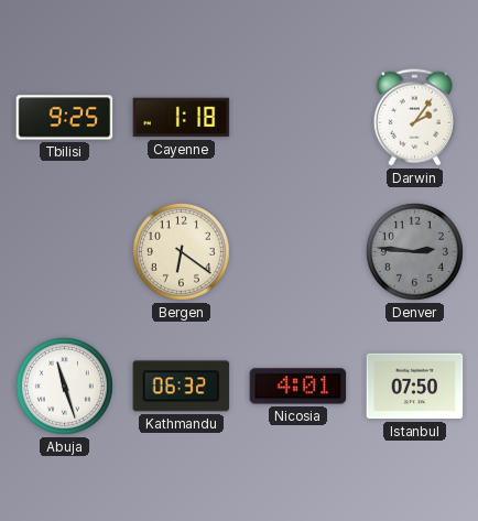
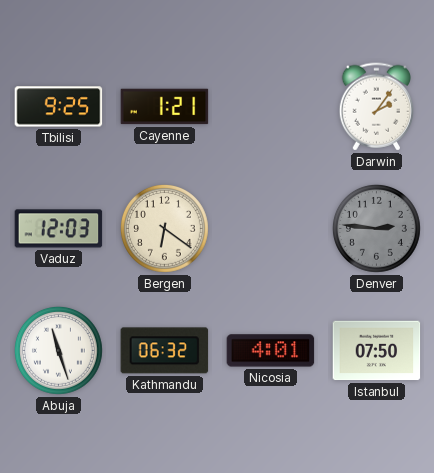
Cayenne: 1:18 -> 1:21
Vaduz: none -> 12:03
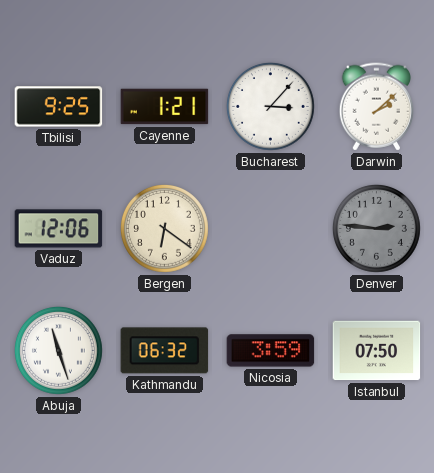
Bucharest: none -> 3:07
Darwin: 2:06 -> 2:08
Vaduz: 12:03 -> 12:06
Nicosia: 4:01 -> 3:59
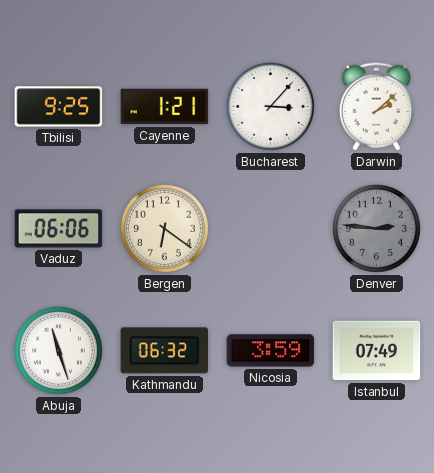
Vaduz: 12:06 -> 06:06
Istanbul: 07:50 -> 07:49
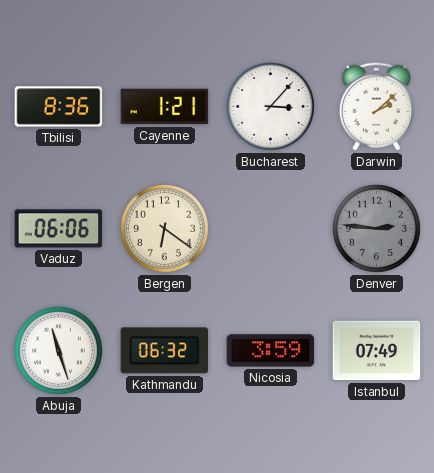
Tbilisi: 9:25 -> 8:36
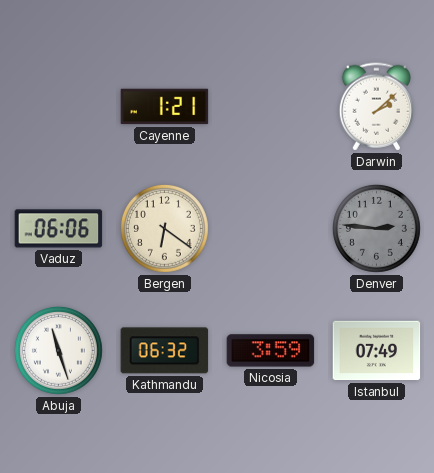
Tbilisi: 8:36 -> none
Bucharest: 3:07 -> none
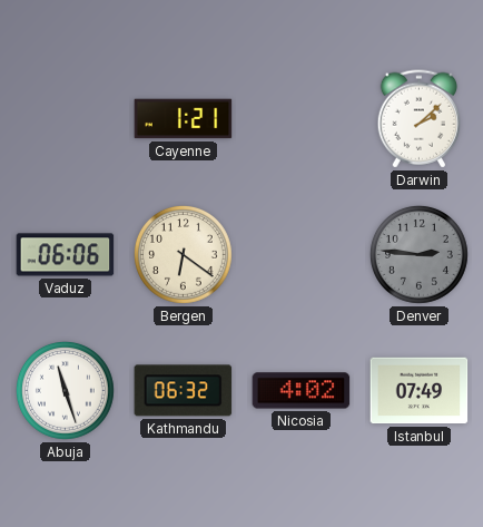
Nicosia: 3:59 -> 4:02
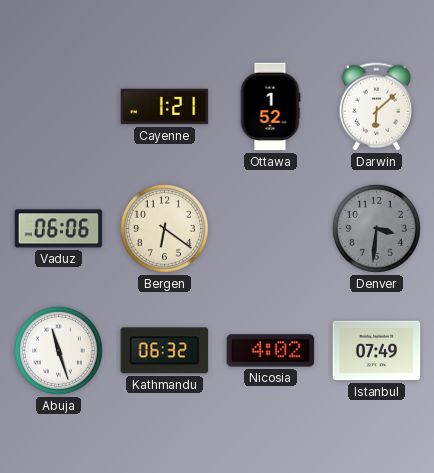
Ottawa: none -> 1:52
Darwin: 2:08 -> 6:08
Denver: 2:46 -> 3:31
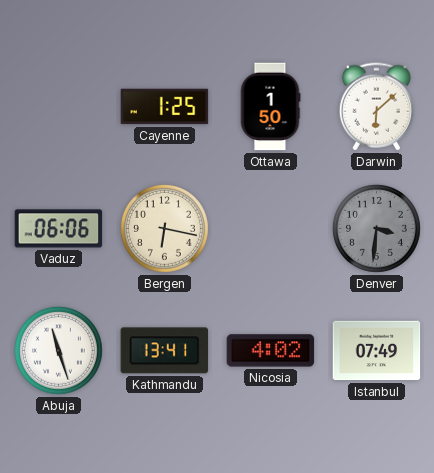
Cayenne: 1:21 -> 1:25
Ottawa: 1:52 -> 1:50
Bergen: 6:21 -> 6:17
Kathmandu: 06:32 -> 13:41
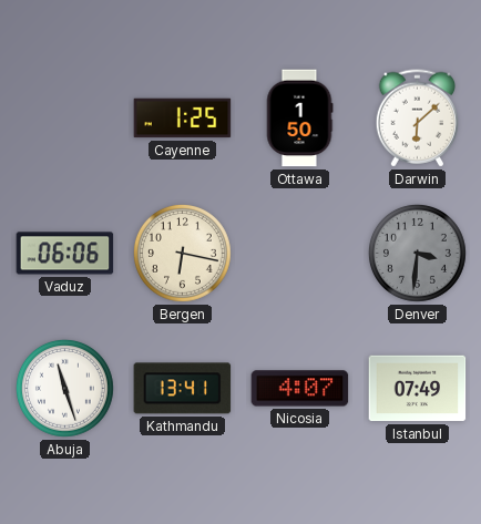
Nicosia: 4:02 -> 4:07
